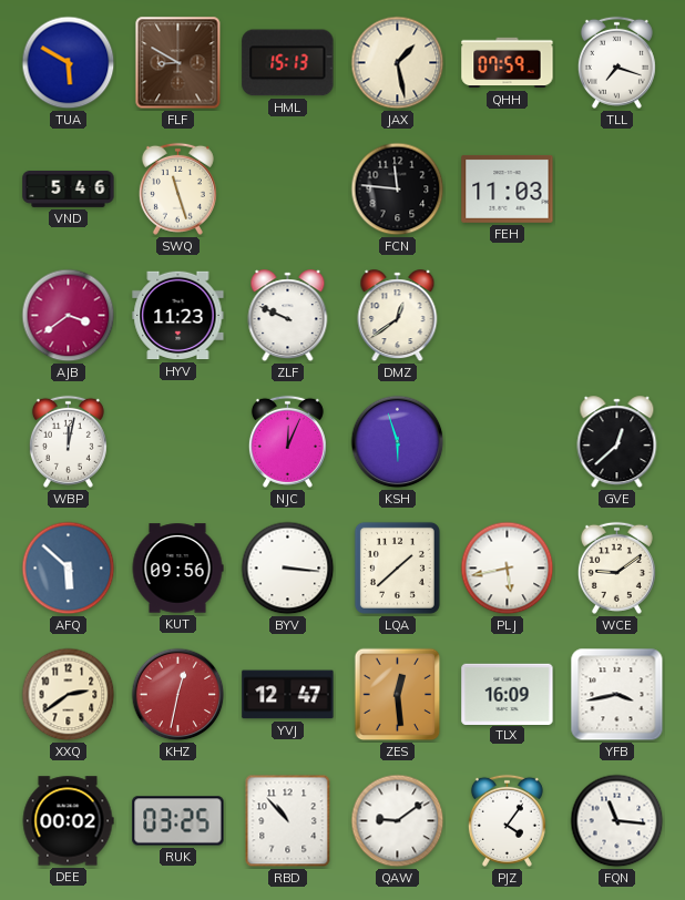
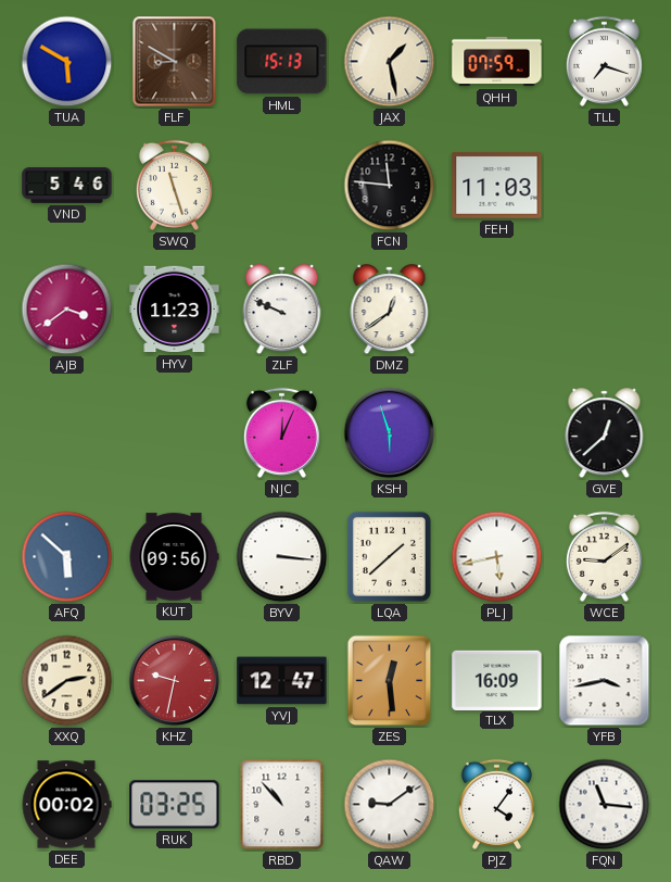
WBP: 12:02 -> none
KHZ: 12:32 -> 9:32
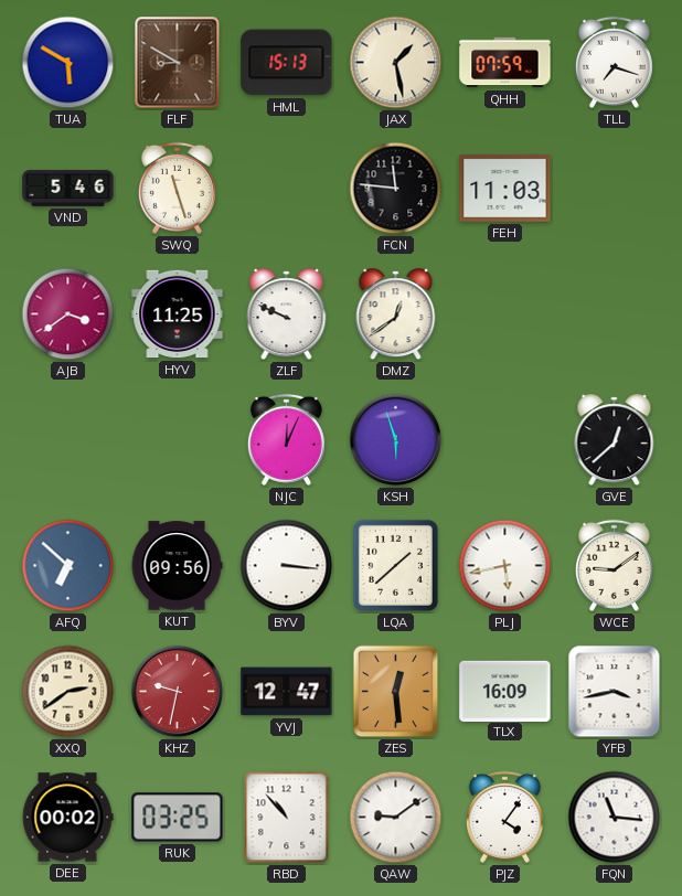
HYV: 11:23 -> 11:25
AFQ: 5:52 -> 6:52
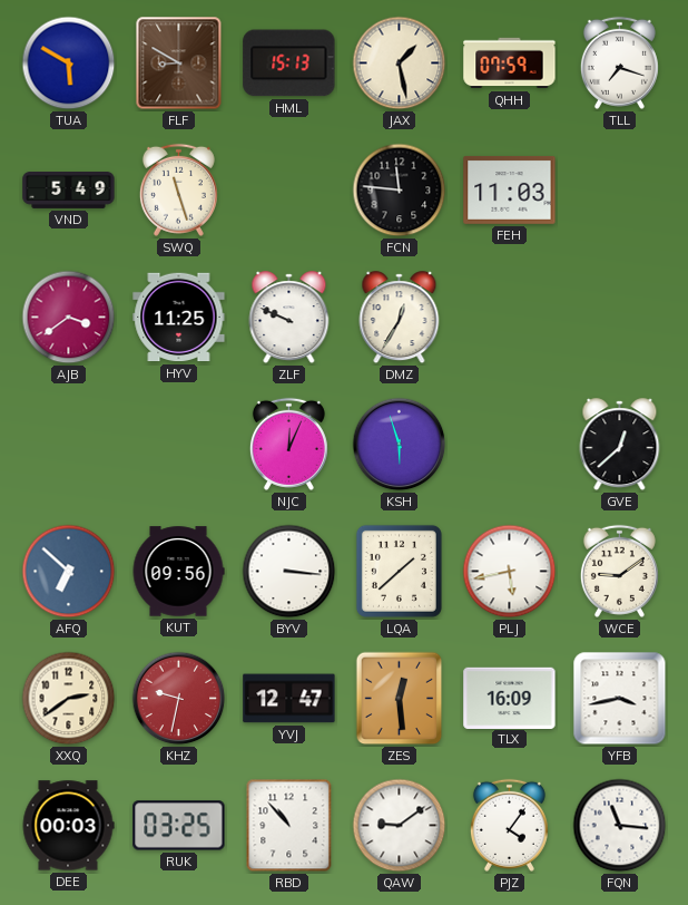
VND: 5:46 -> 5:49
DMZ: 12:39 -> 12:35
DEE: 00:02 -> 00:03
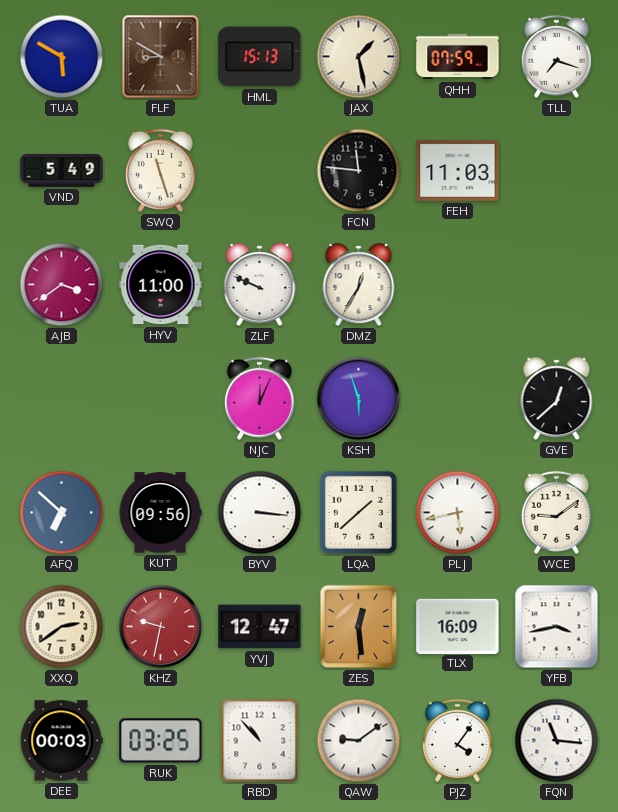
HYV: 11:25 -> 11:00
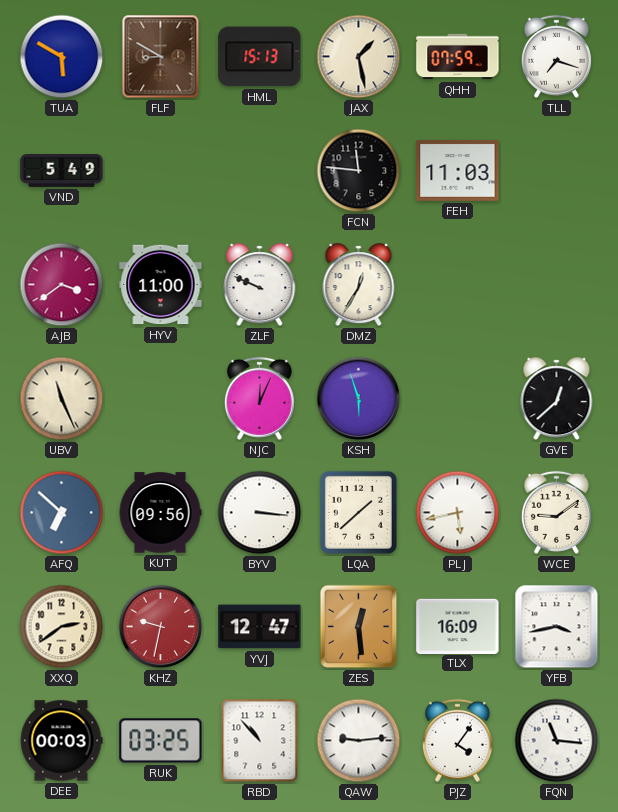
SWQ: 11:27 -> none
UBV: none -> 11:26
QAW: 9:09 -> 9:14
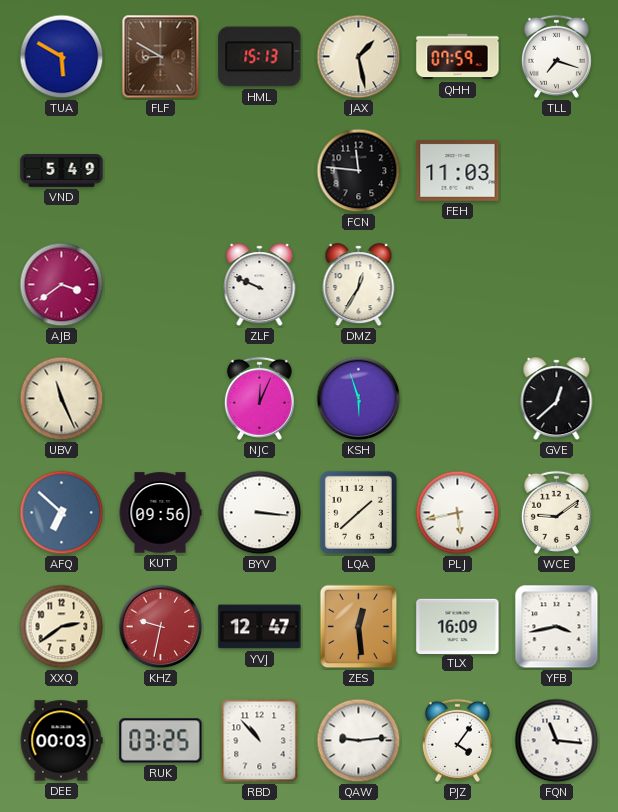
HYV: 11:00 -> none
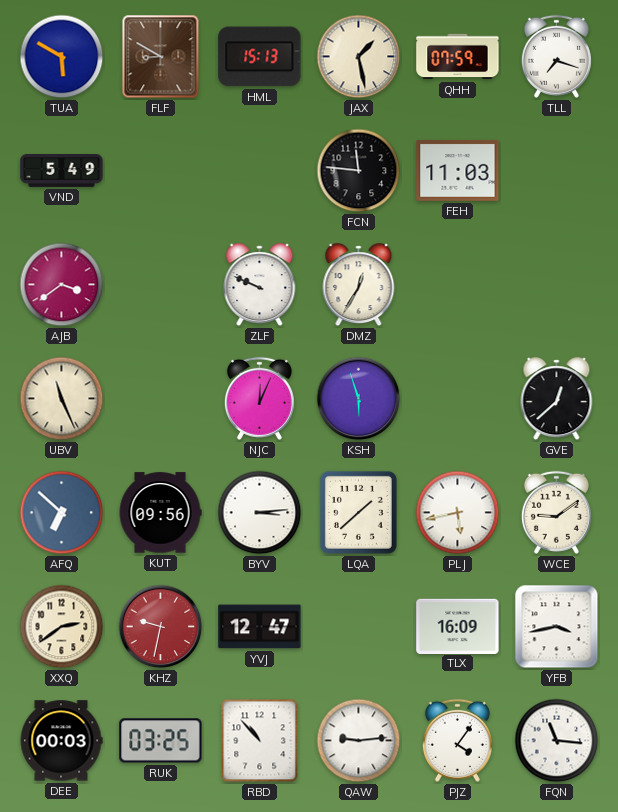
BYV: 3:16 -> 3:14
ZES: 12:29 -> none
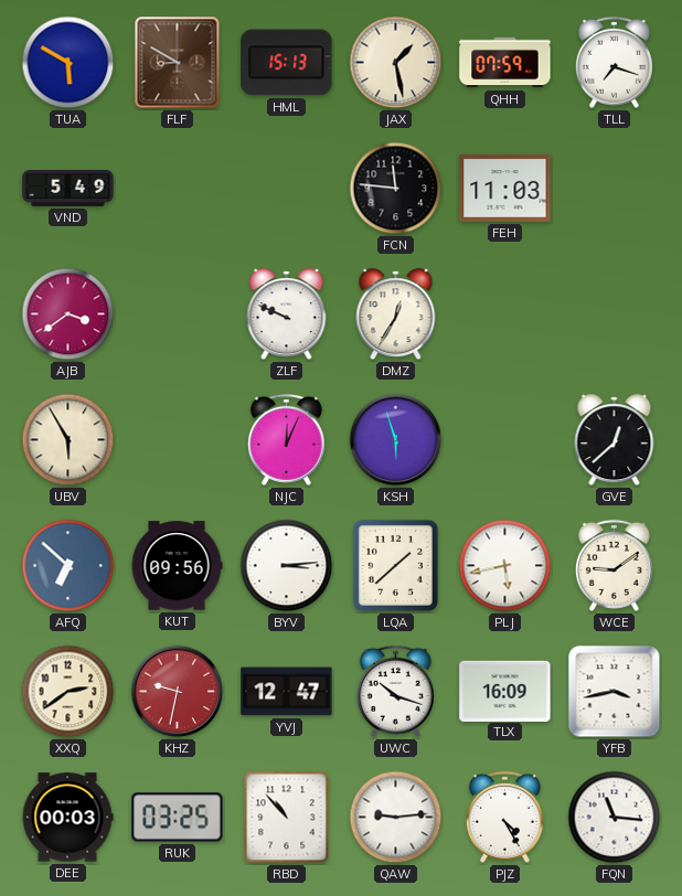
UBV: 11:26 -> 5:55
UWC: none -> 10:18
PJZ: 4:06 -> 4:25
